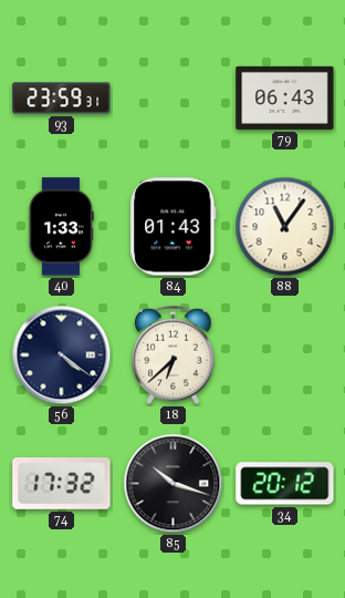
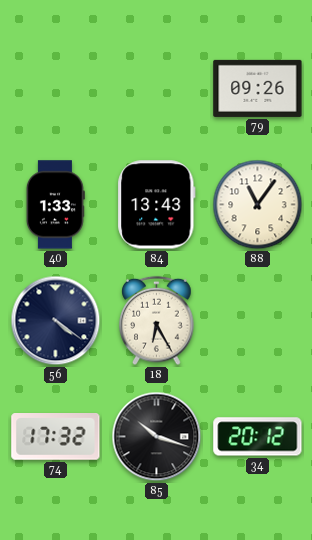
93: 23:59 -> none
79: 06:43 -> 09:26
84: 01:43 -> 13:43
18: 6:38 -> 6:25
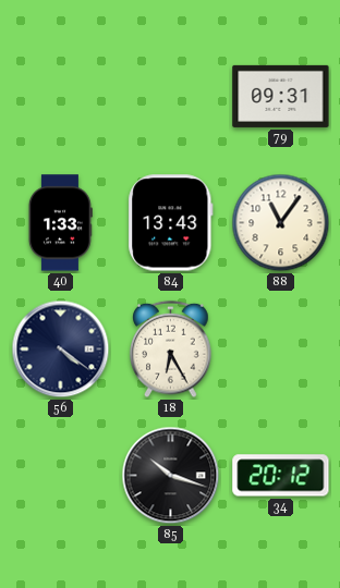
79: 09:26 -> 09:31
74: 17:32 -> none
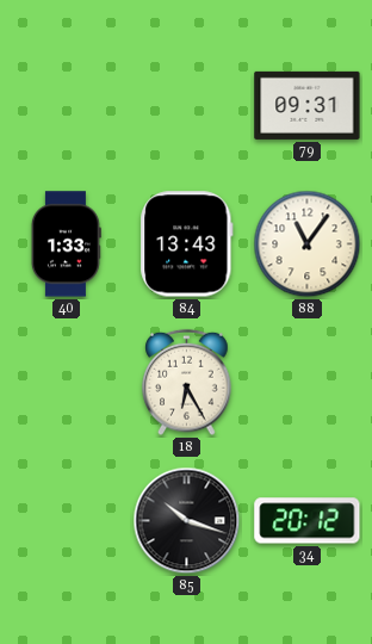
56: 4:21 -> none
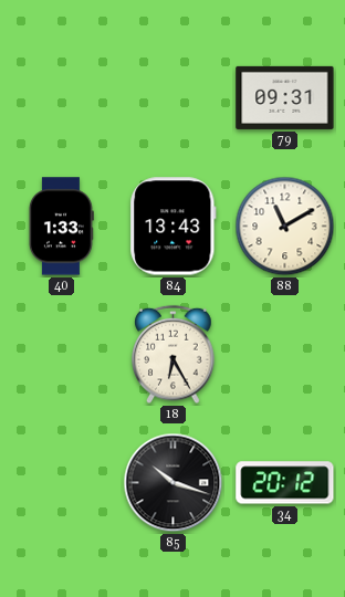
88: 11:06 -> 11:10
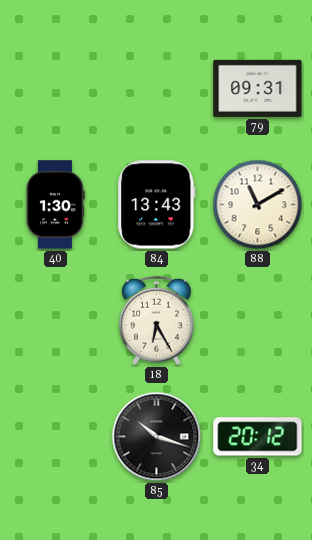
40: 1:33 -> 1:30
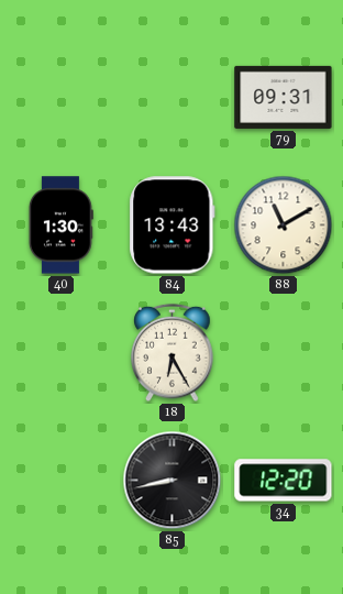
85: 10:18 -> 8:43
34: 20:12 -> 12:20
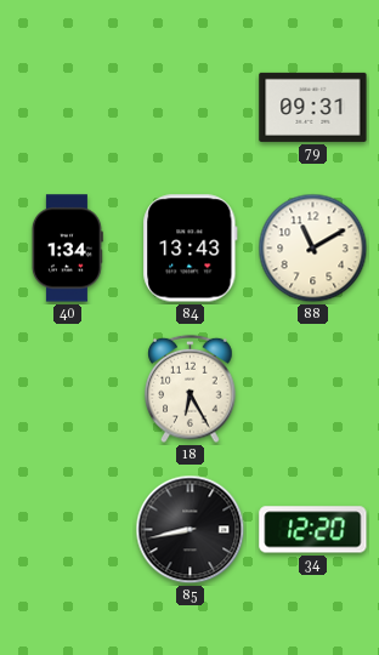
40: 1:30 -> 1:34
